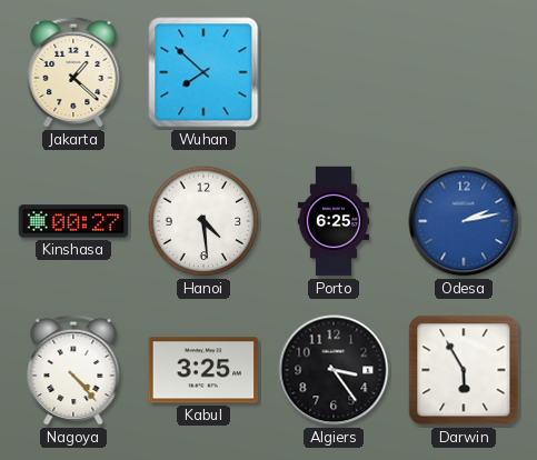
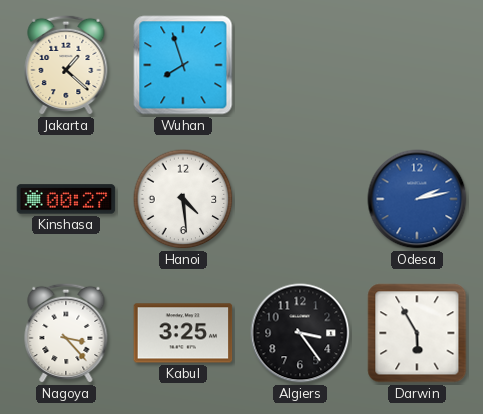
Wuhan: 7:52 -> 7:57
Porto: 6:25 -> none
Nagoya: 4:23 -> 3:23
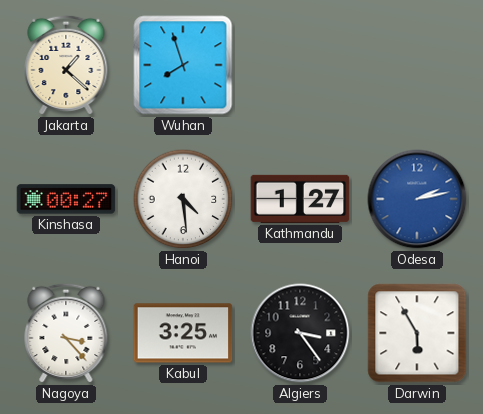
Kathmandu: none -> 1:27
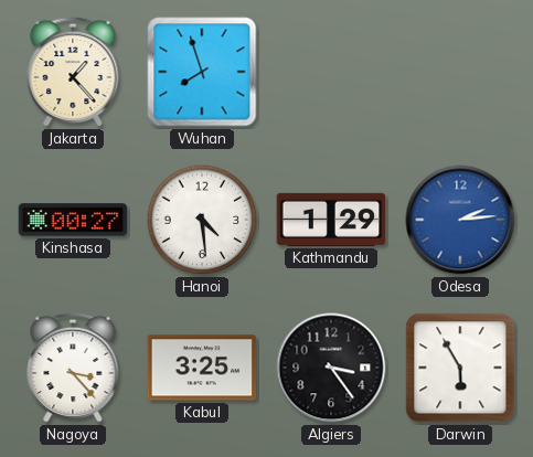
Jakarta: 1:22 -> 1:23
Kathmandu: 1:27 -> 1:29
Odesa: 2:13 -> 2:14
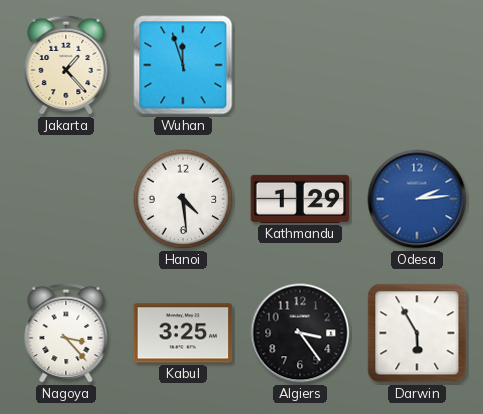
Wuhan: 7:57 -> 11:57
Kinshasa: 00:27 -> none
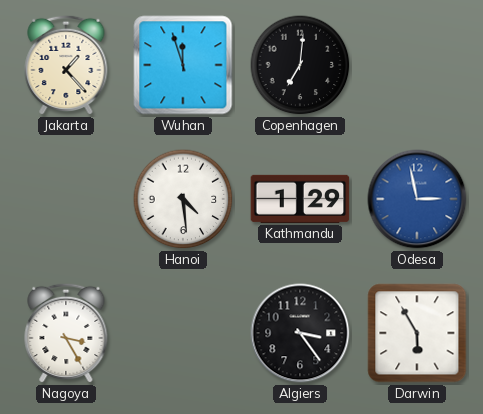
Copenhagen: none -> 7:01
Odesa: 2:14 -> 2:58
Nagoya: 3:23 -> 3:25
Kabul: 3:25 -> none
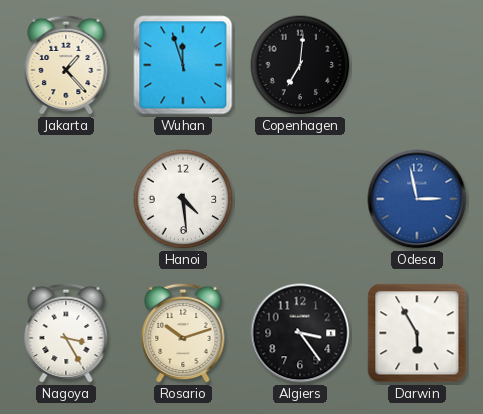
Kathmandu: 1:29 -> none
Rosario: none -> 10:12
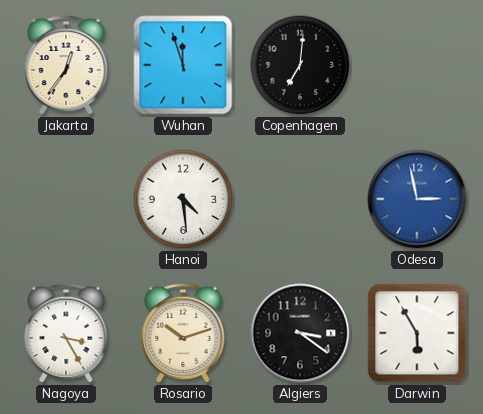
Jakarta: 1:23 -> 12:36
Algiers: 3:24 -> 3:21
